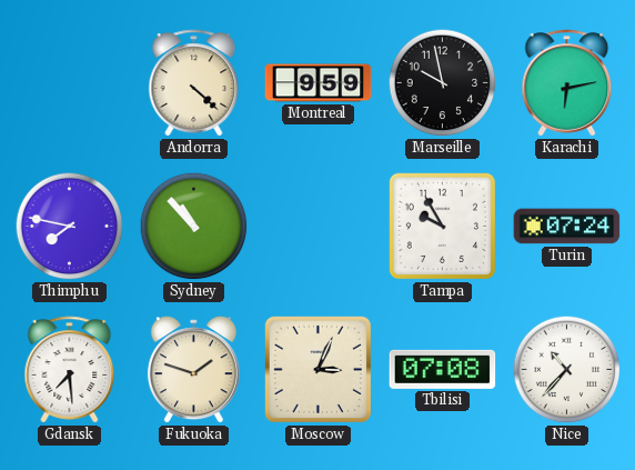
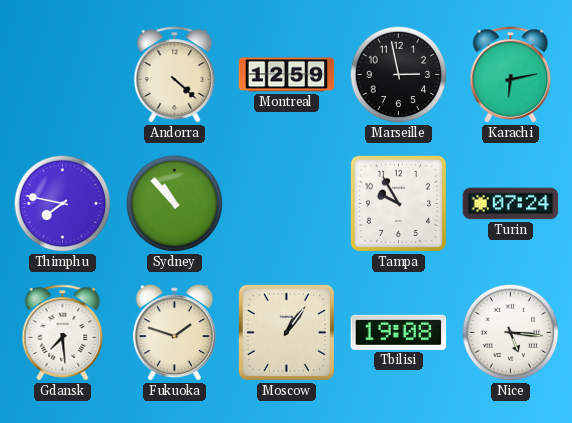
Montreal: 9:59 -> 12:59
Marseille: 9:58 -> 2:58
Moscow: 3:04 -> 1:06
Tbilisi: 07:08 -> 19:08
Nice: 10:37 -> 5:16
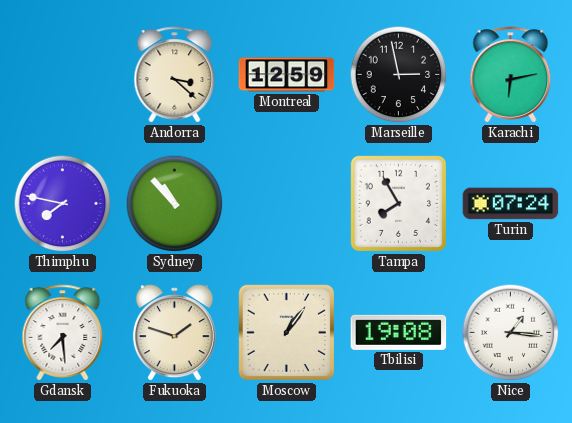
Andorra: 4:22 -> 3:22
Tampa: 9:55 -> 7:55
Nice: 5:16 -> 1:16
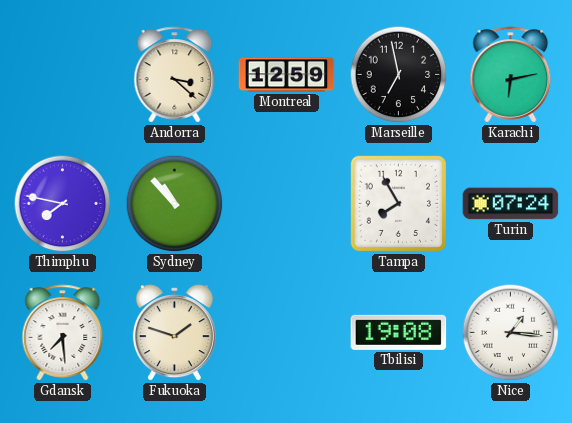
Marseille: 2:58 -> 6:58
Moscow: 1:06 -> none
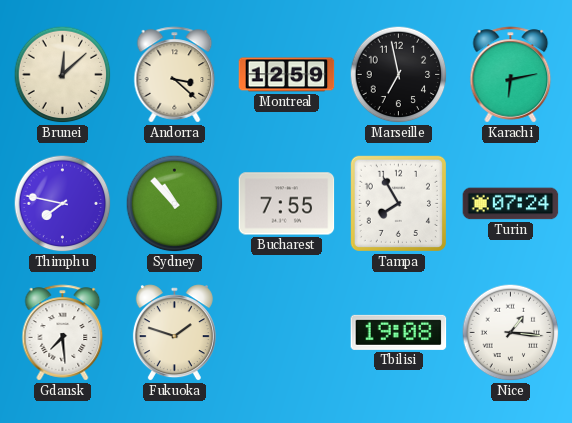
Brunei: none -> 12:08
Bucharest: none -> 7:55
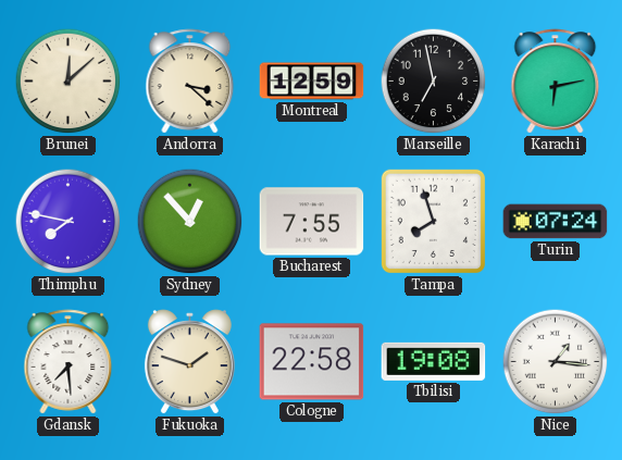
Sydney: 10:53 -> 12:53
Tampa: 7:55 -> 7:57
Cologne: none -> 22:58
